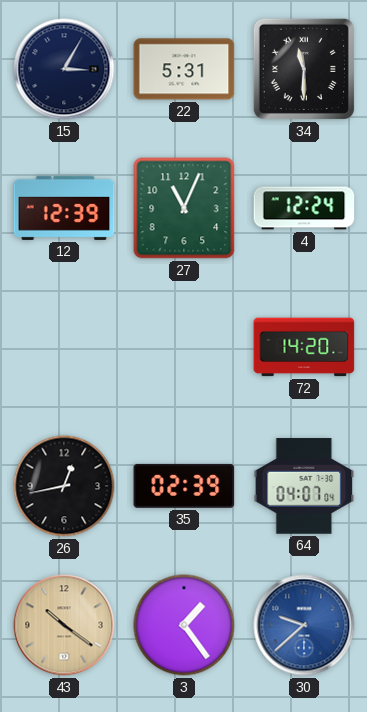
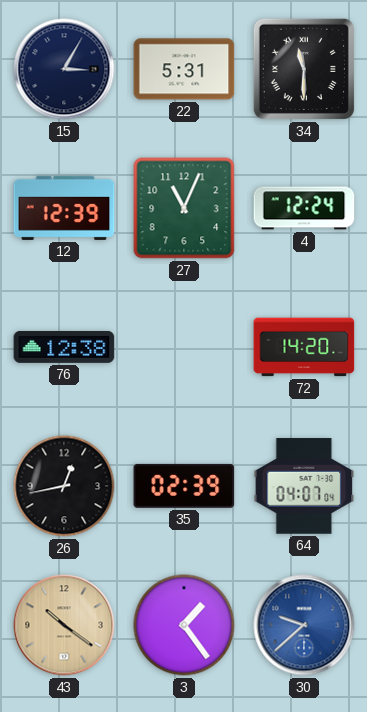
76: none -> 12:38
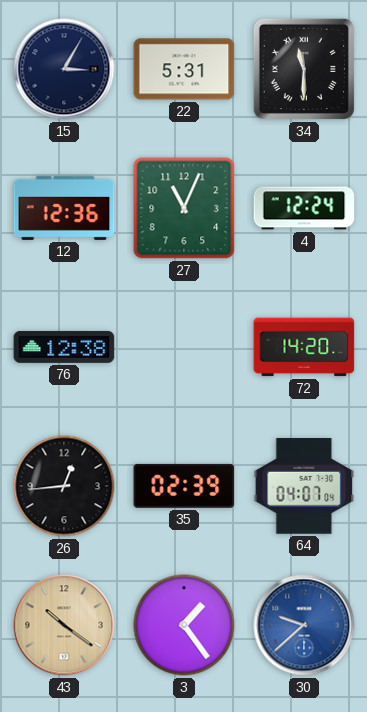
12: 12:39 -> 12:36
26: 12:43 -> 12:44
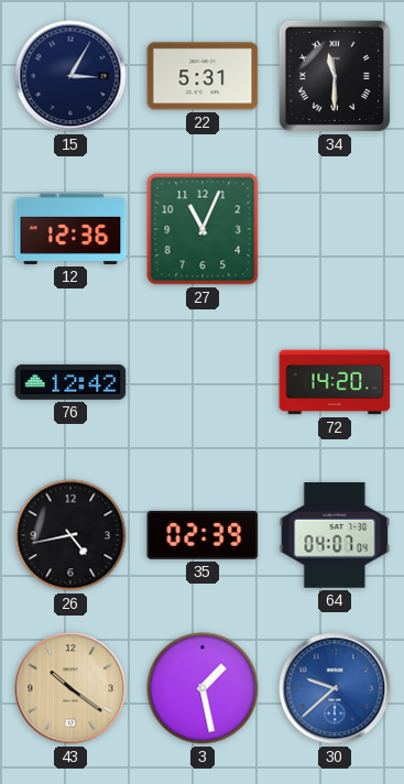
4: 12:24 -> none
76: 12:38 -> 12:42
26: 12:44 -> 4:43
3: 1:24 -> 1:28
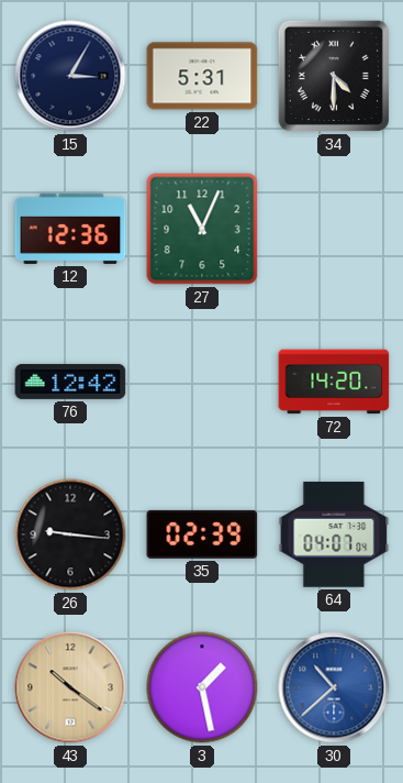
34: 11:30 -> 4:30
26: 4:43 -> 9:16
30: 9:38 -> 10:38
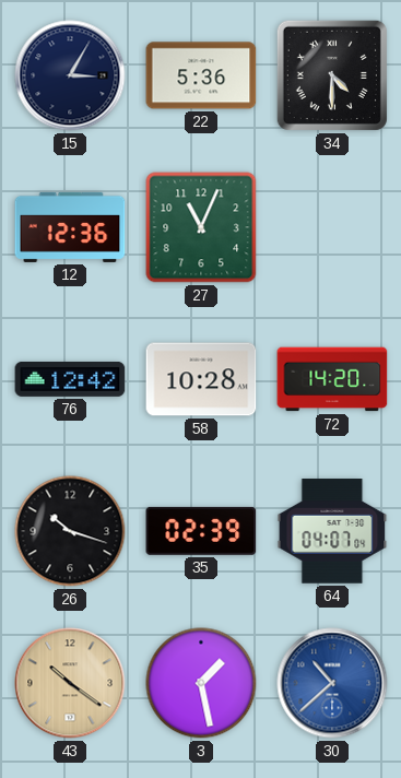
22: 5:31 -> 5:36
58: none -> 10:28
26: 9:16 -> 10:18
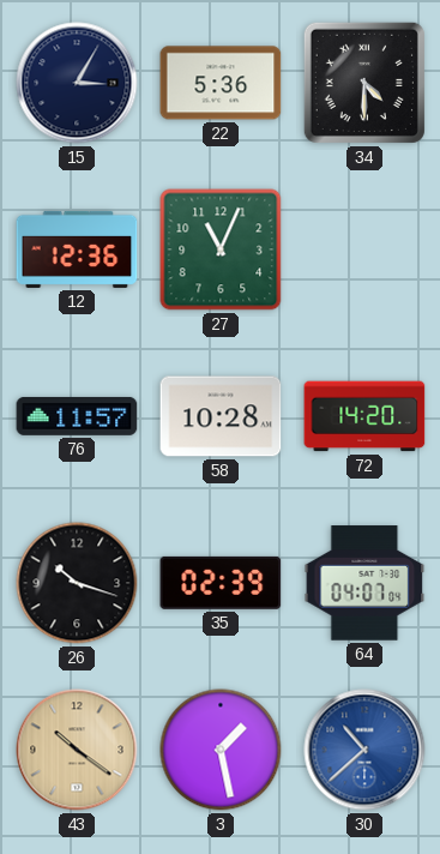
76: 12:42 -> 11:57
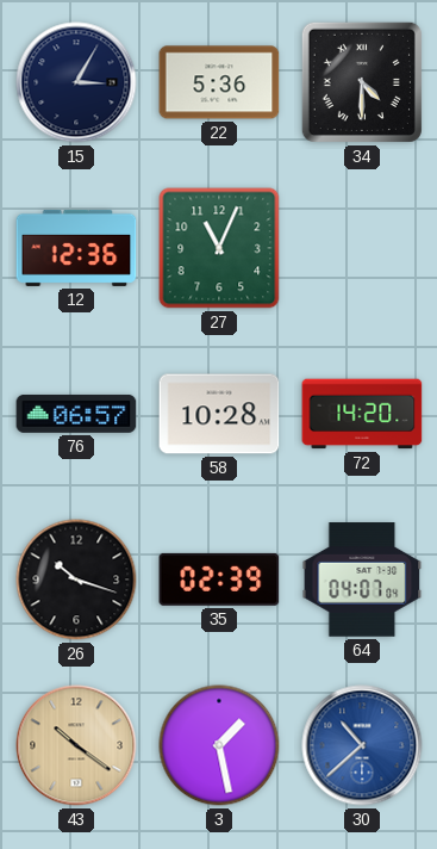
76: 11:57 -> 06:57
